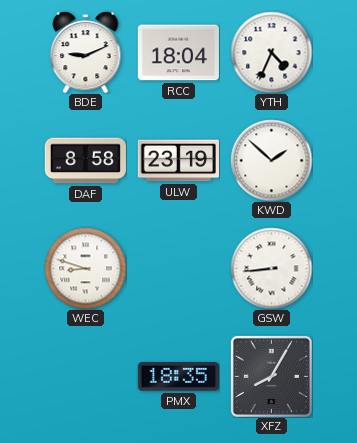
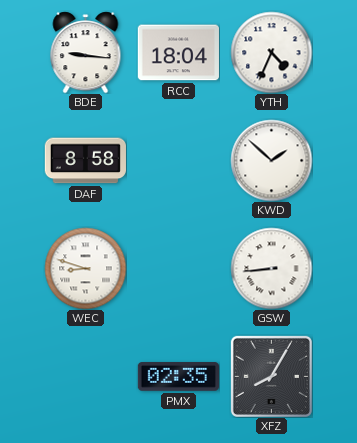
BDE: 9:11 -> 9:16
ULW: 23:19 -> none
PMX: 18:35 -> 02:35
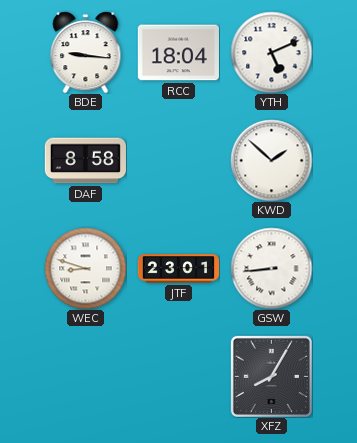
YTH: 4:34 -> 5:11
JTF: none -> 23:01
PMX: 02:35 -> none
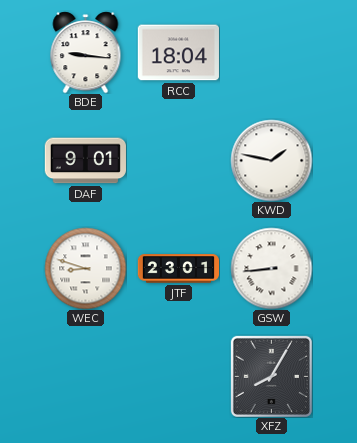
YTH: 5:11 -> none
DAF: 8:58 -> 9:01
KWD: 1:52 -> 1:47
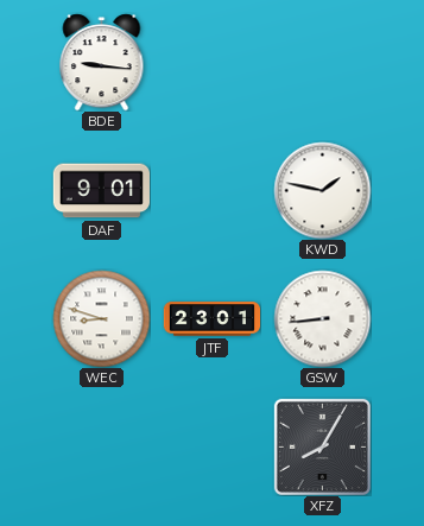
RCC: 18:04 -> none
